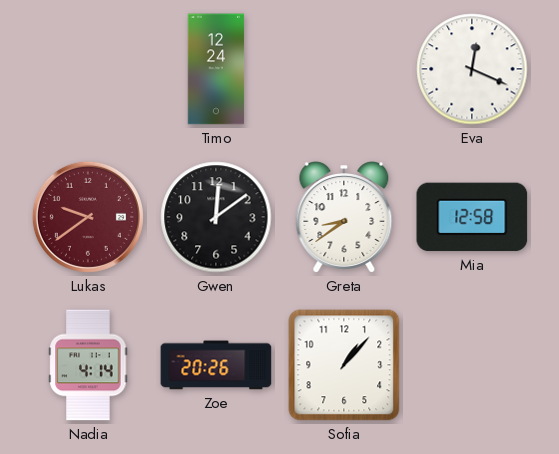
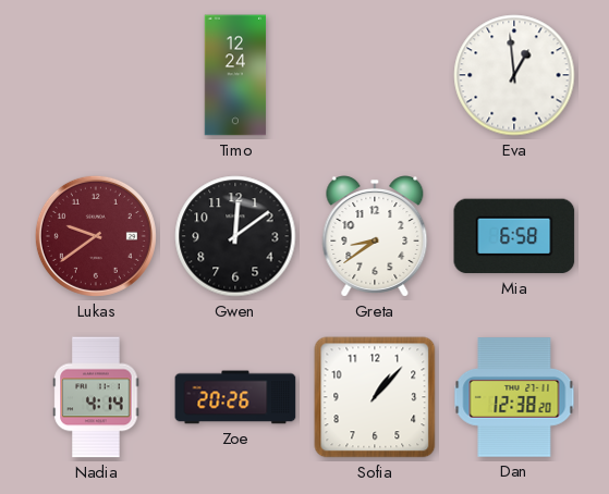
Eva: 12:19 -> 12:59
Mia: 12:58 -> 6:58
Dan: none -> 12:38
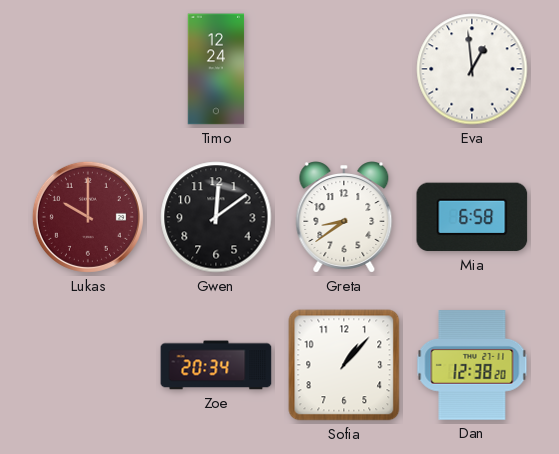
Lukas: 9:39 -> 10:00
Nadia: 4:14 -> none
Zoe: 20:26 -> 20:34
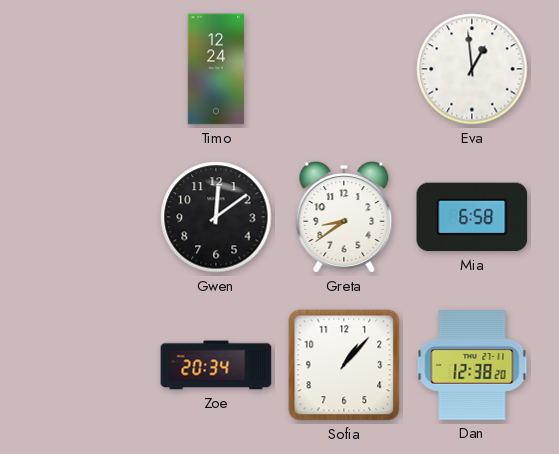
Lukas: 10:00 -> none
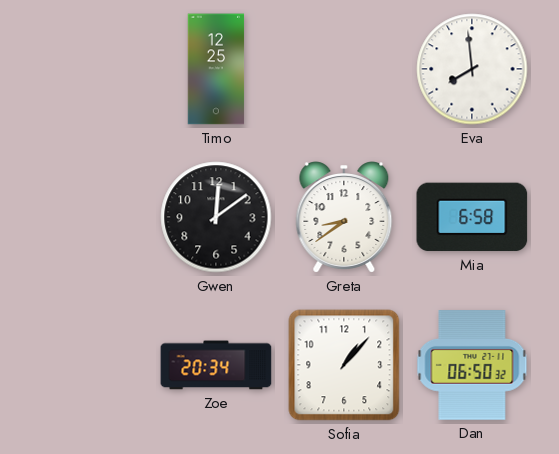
Timo: 12:24 -> 12:25
Eva: 12:59 -> 7:59
Dan: 12:38 -> 06:50
